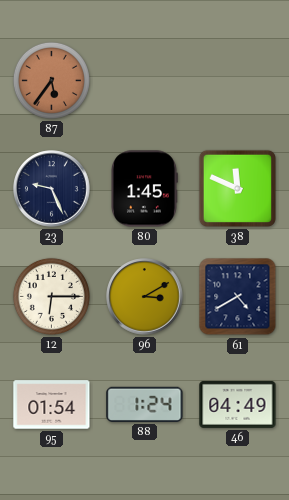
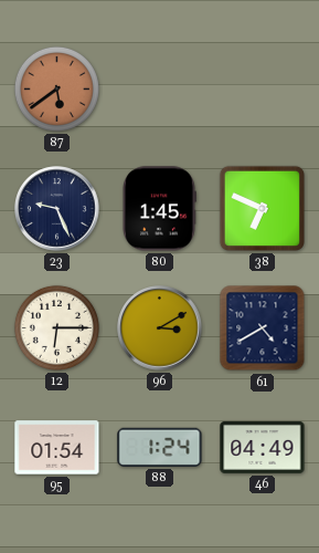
87: 5:36 -> 5:39
38: 11:49 -> 6:49
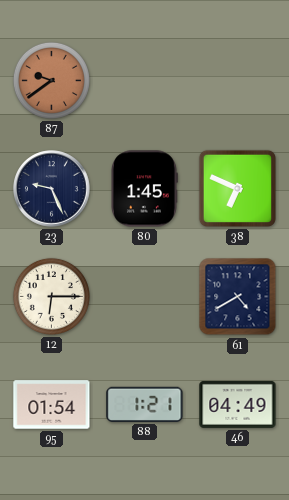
87: 5:39 -> 9:39
96: 3:10 -> none
88: 1:24 -> 1:21
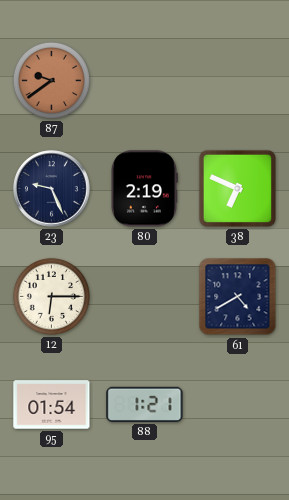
80: 1:45 -> 2:19
46: 04:49 -> none
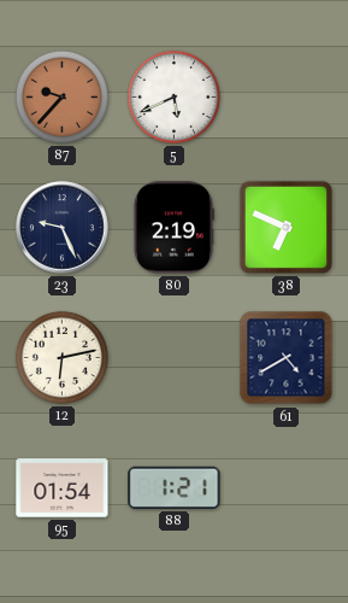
87: 9:39 -> 9:37
5: none -> 5:41
12: 6:15 -> 6:13
